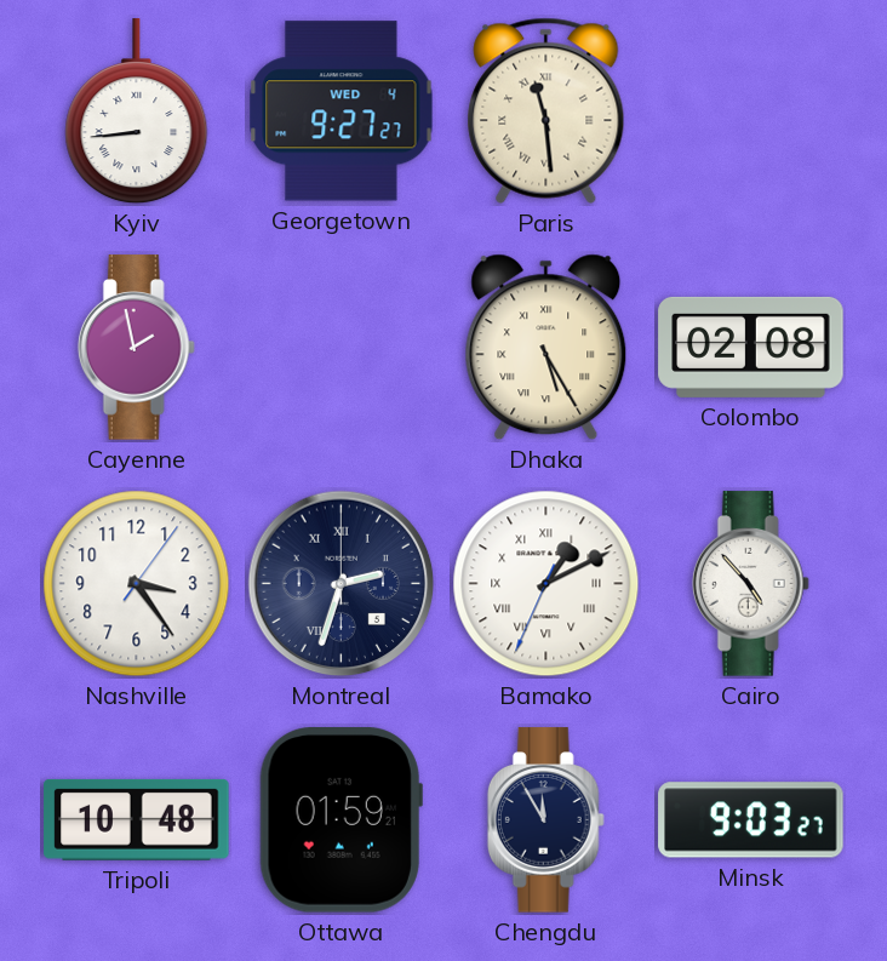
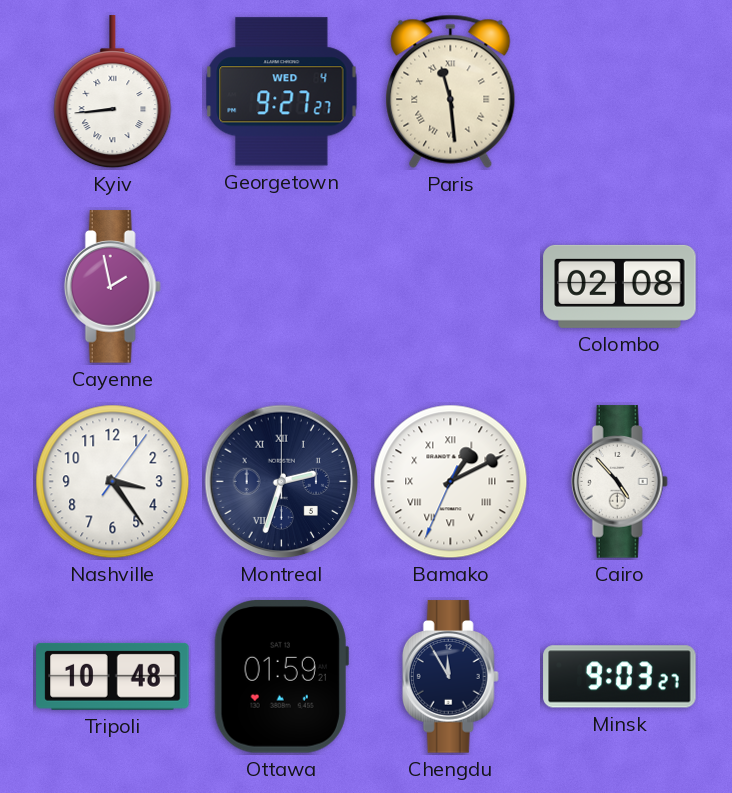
Dhaka: 5:25 -> none
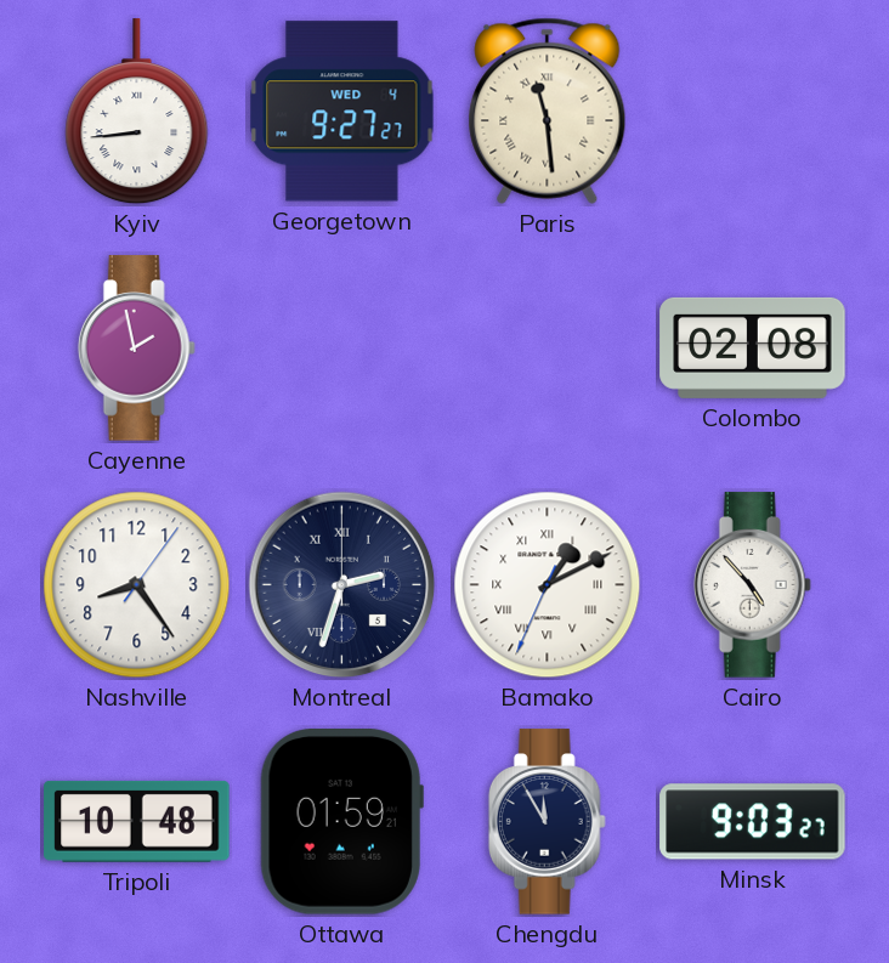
Nashville: 3:24 -> 8:24
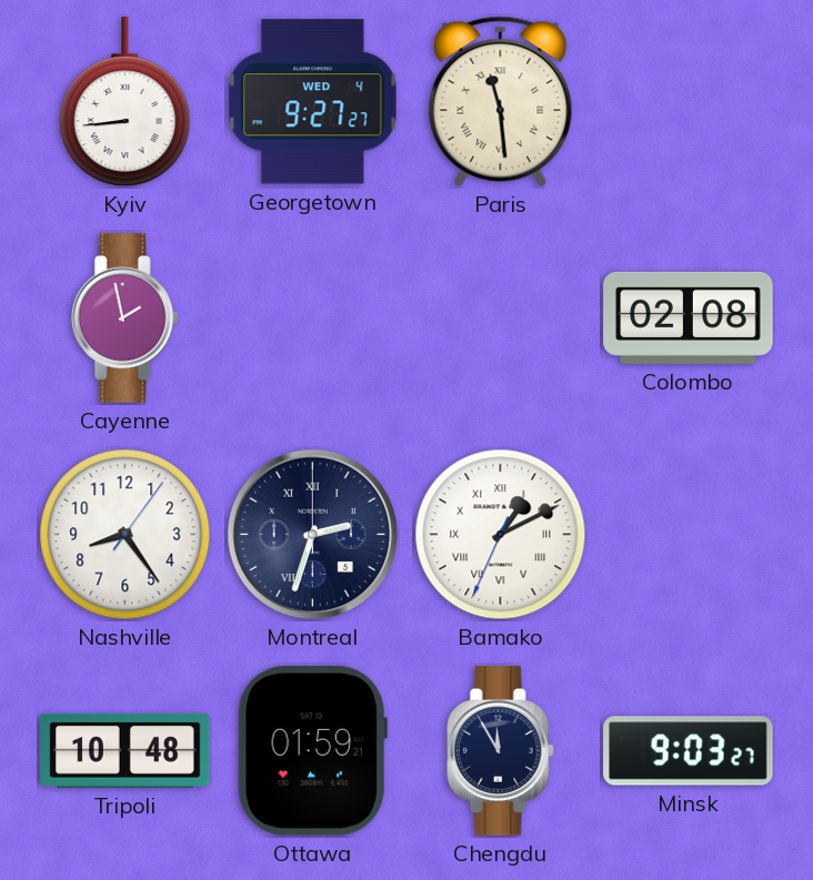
Cairo: 4:53 -> none
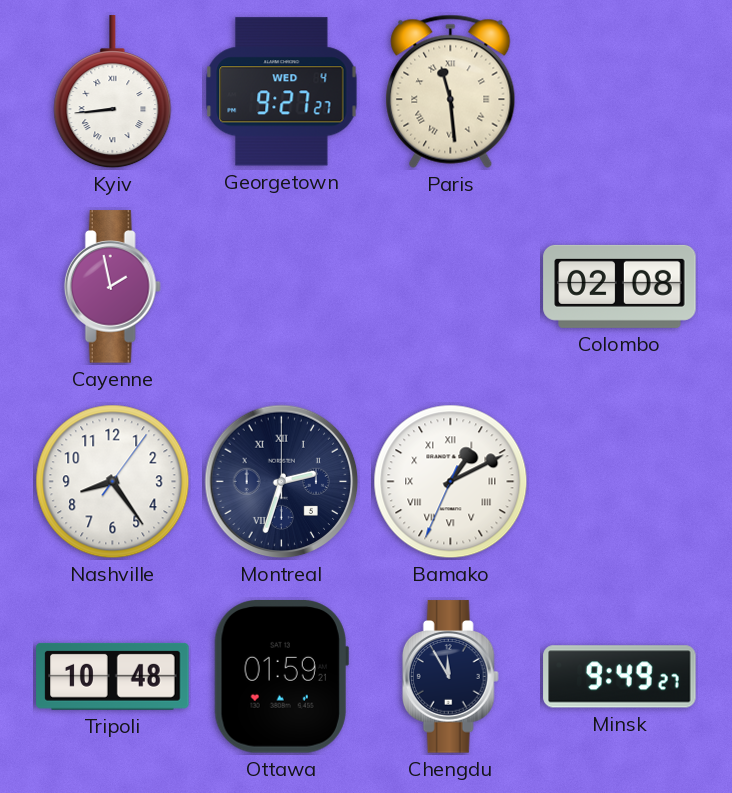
Minsk: 9:03 -> 9:49
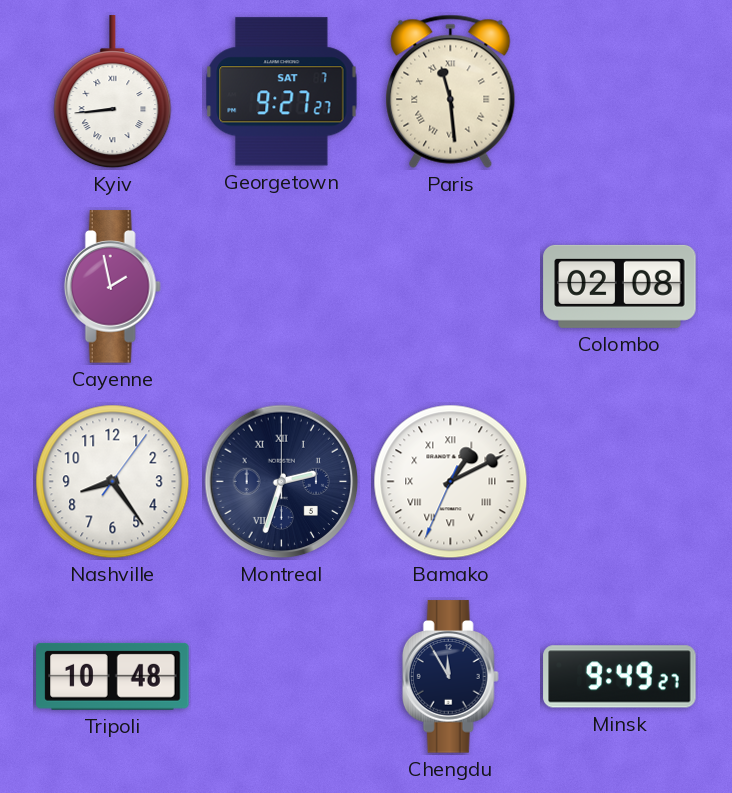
Georgetown date: WED 4 -> SAT 7
Ottawa: 01:59 -> none
